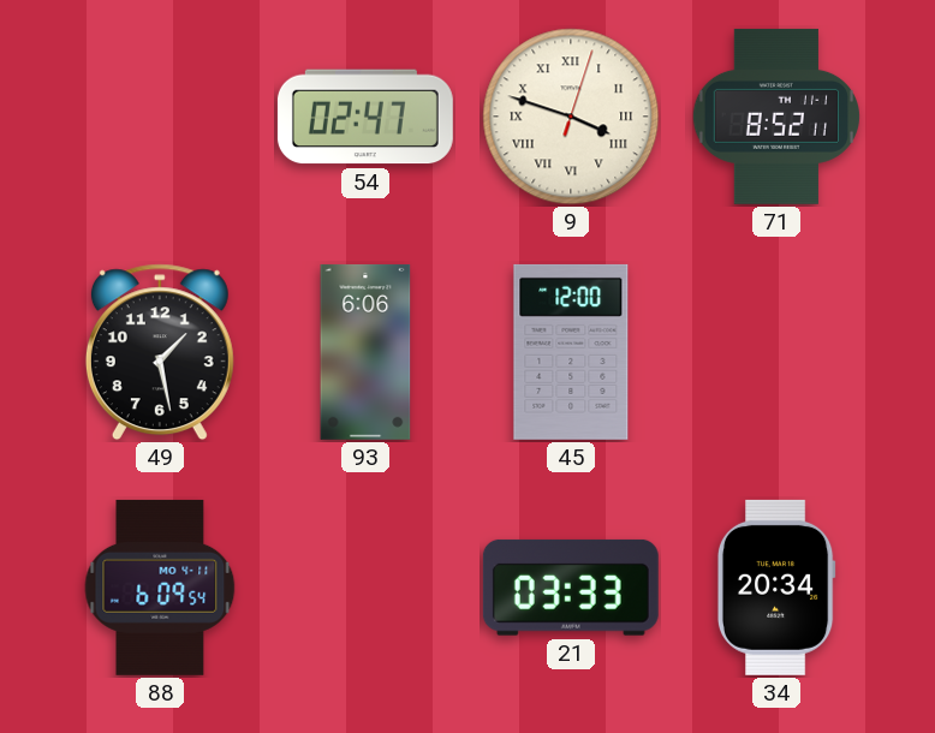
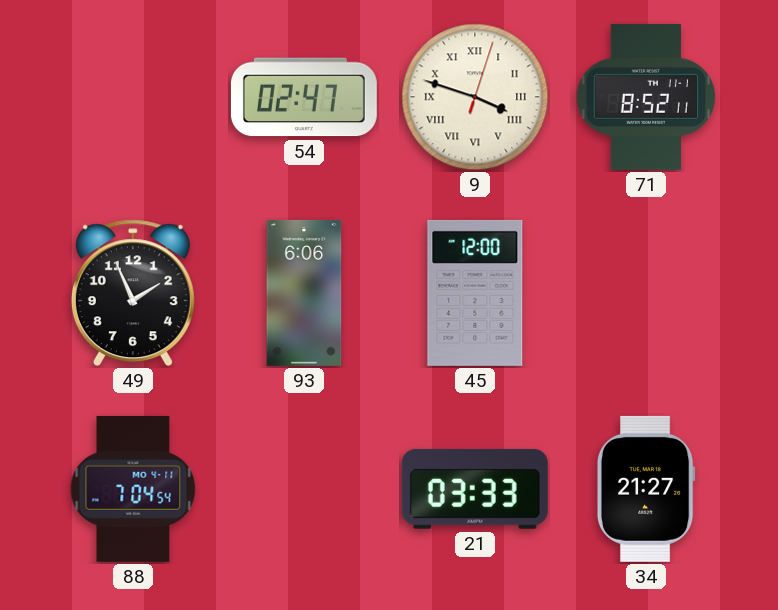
49: 1:28 -> 1:56
88: 6:09 -> 7:04
34: 20:34 -> 21:27
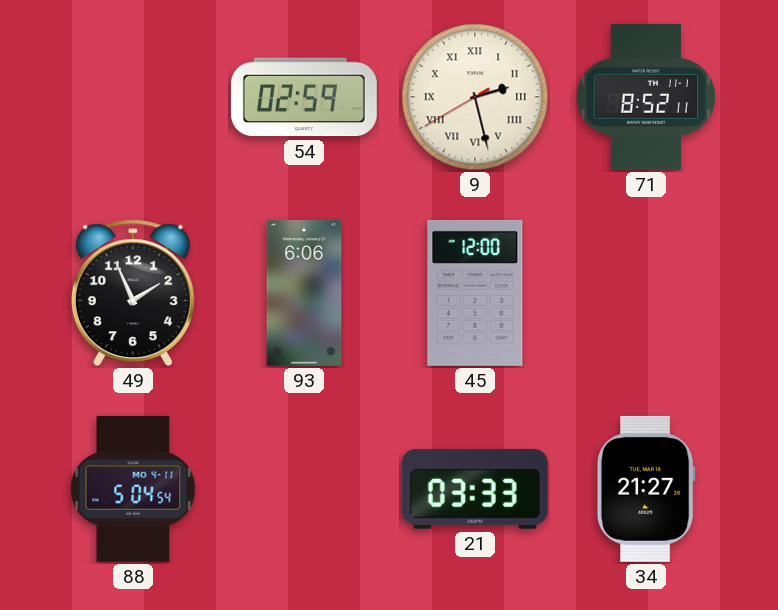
54: 02:47 -> 02:59
9: 3:48 -> 2:27
88: 7:04 -> 5:04
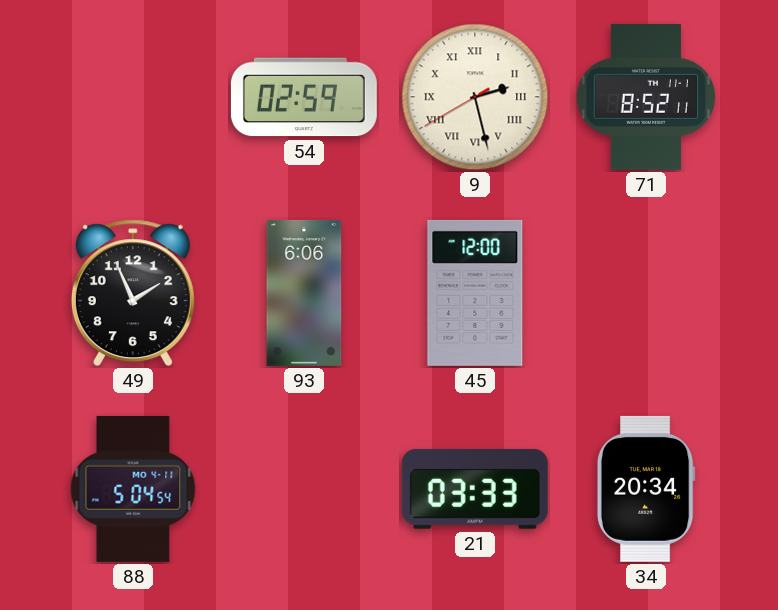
34: 21:27 -> 20:34
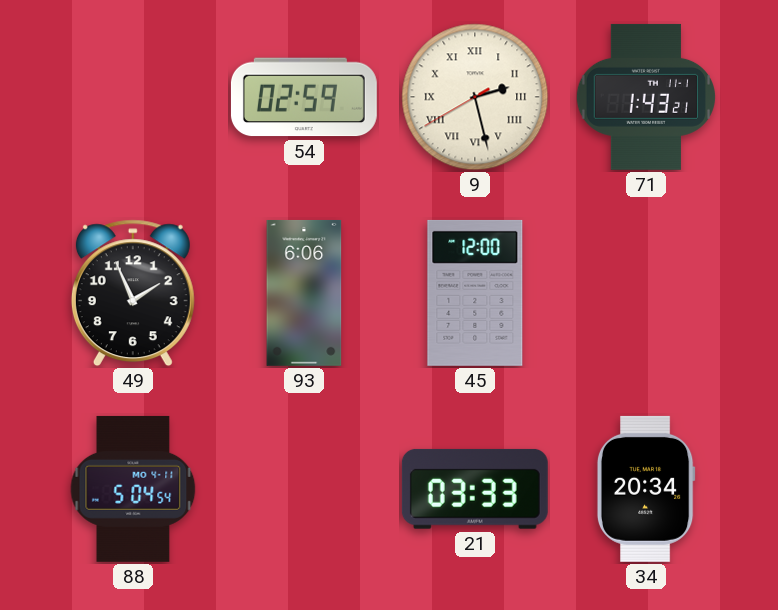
71: 8:52 -> 1:43
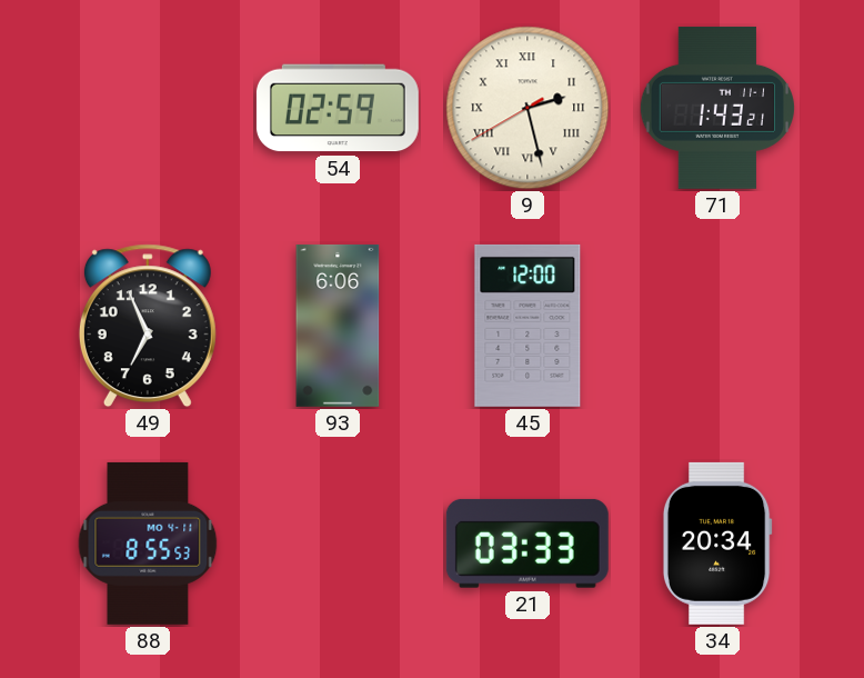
49: 1:56 -> 6:56
88: 5:04 -> 8:55
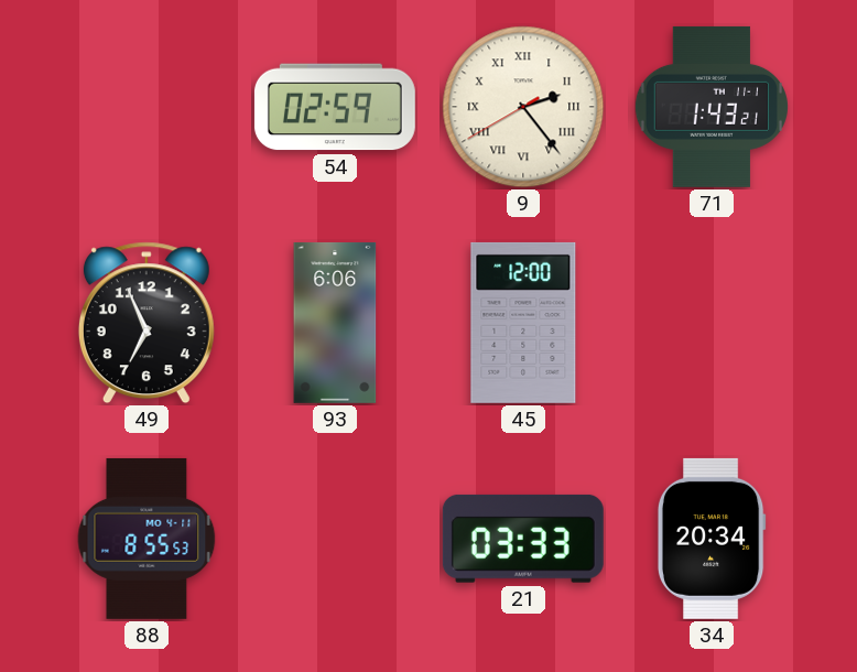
9: 2:27 -> 2:23
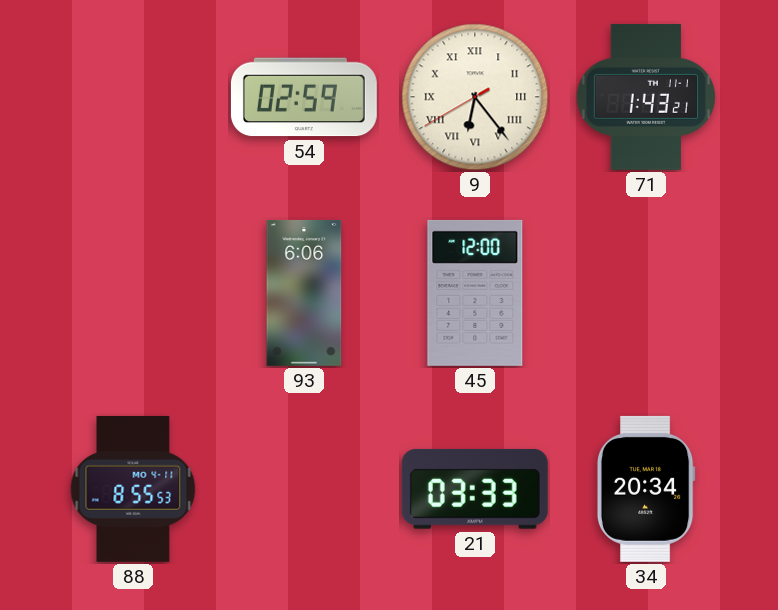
9: 2:23 -> 6:23
49: 6:56 -> none
